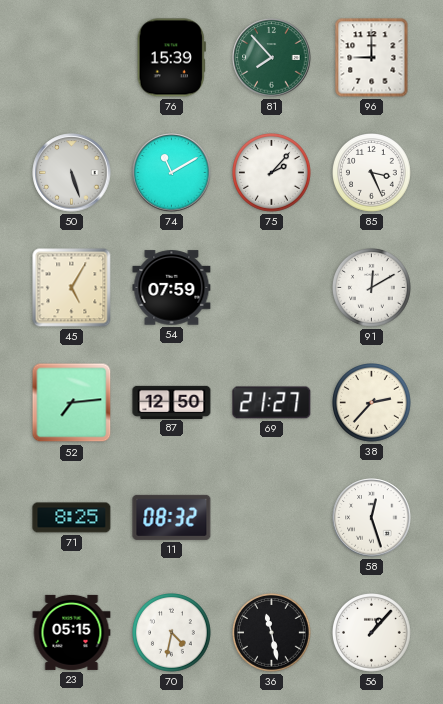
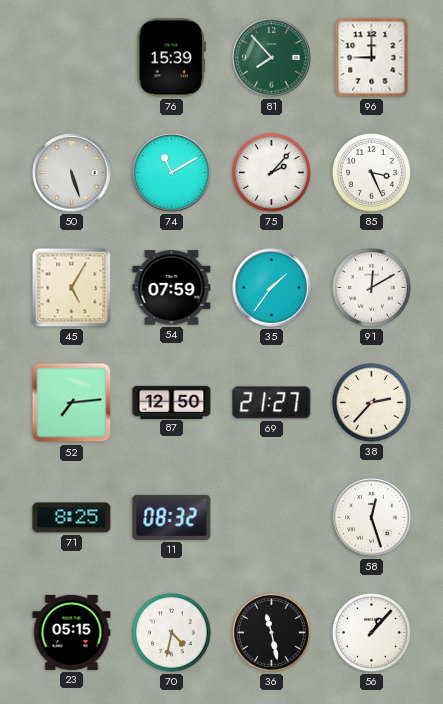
35: none -> 1:36
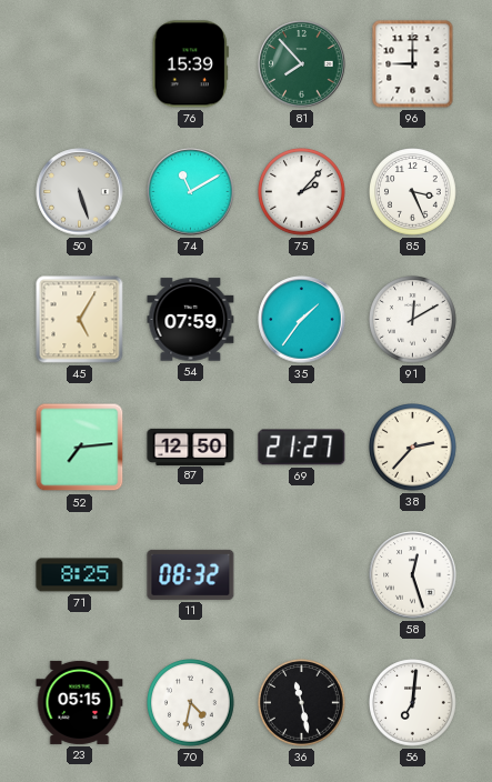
56: 1:07 -> 7:01
